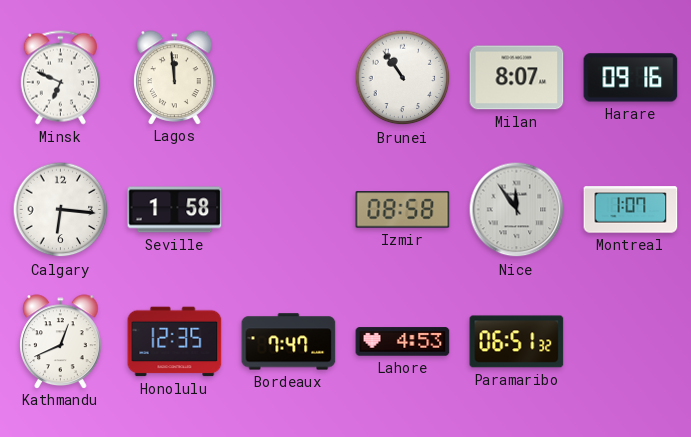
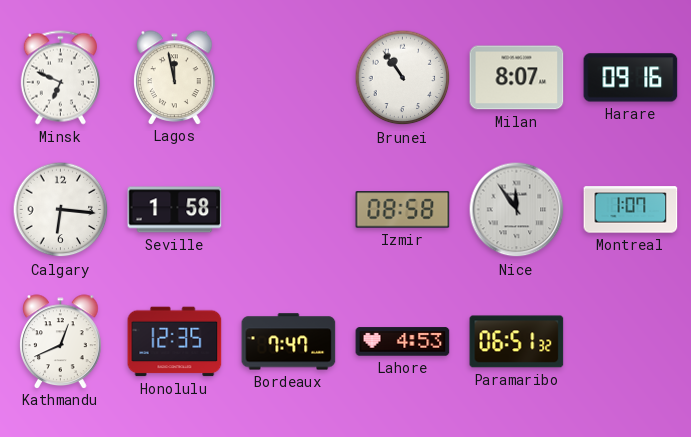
Lagos: 11:59 -> 11:58
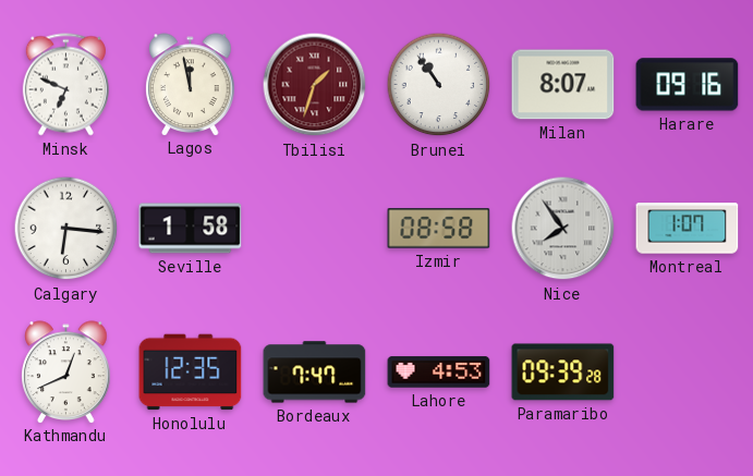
Tbilisi: none -> 1:33
Nice: 11:54 -> 7:54
Paramaribo: 06:51 -> 09:39
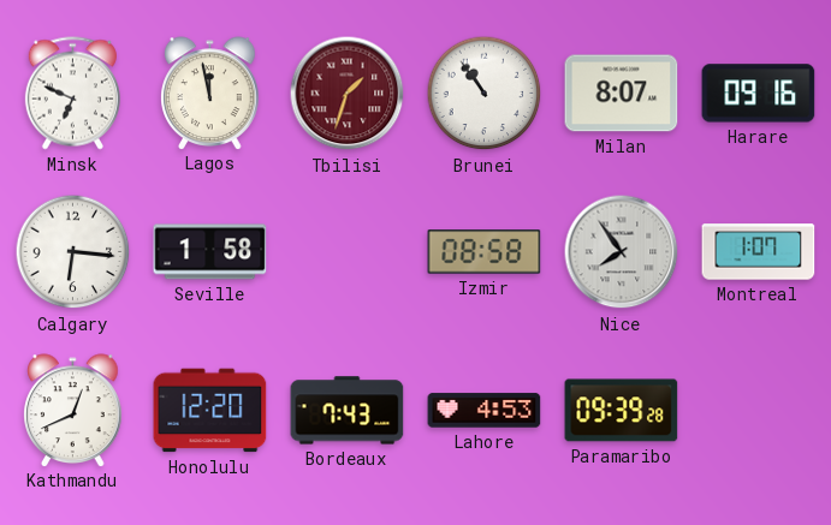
Honolulu: 12:35 -> 12:20
Bordeaux: 7:47 -> 7:43
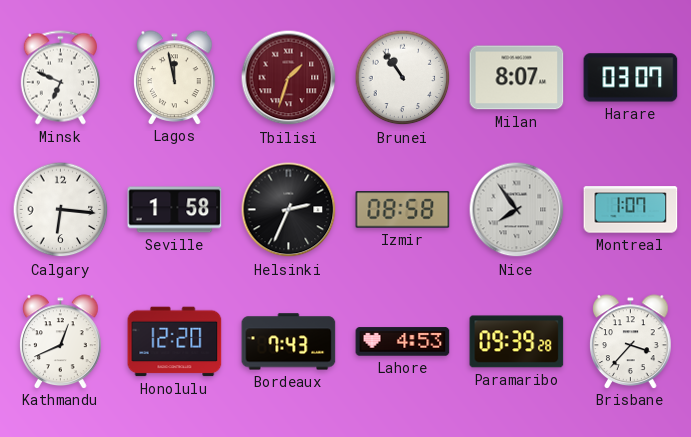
Harare: 09:16 -> 03:07
Helsinki: none -> 2:34
Brisbane: none -> 3:37
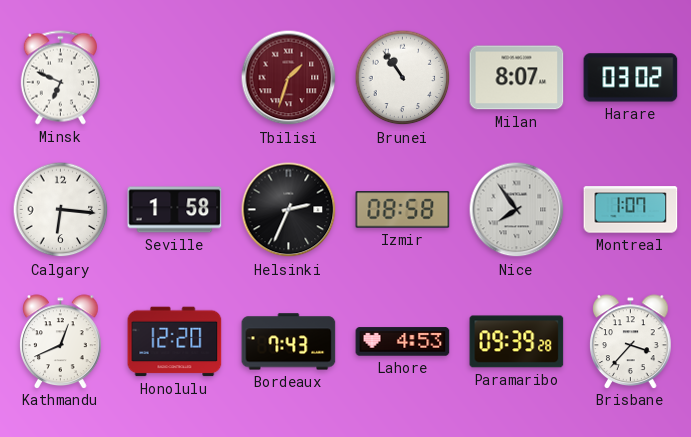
Lagos: 11:58 -> none
Harare: 03:07 -> 03:02
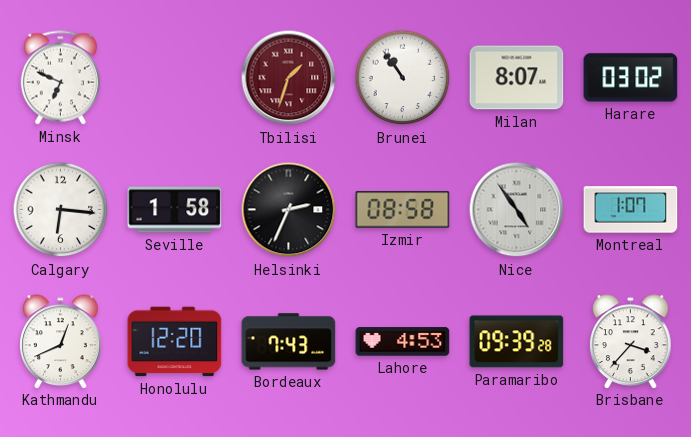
Nice: 7:54 -> 4:54
